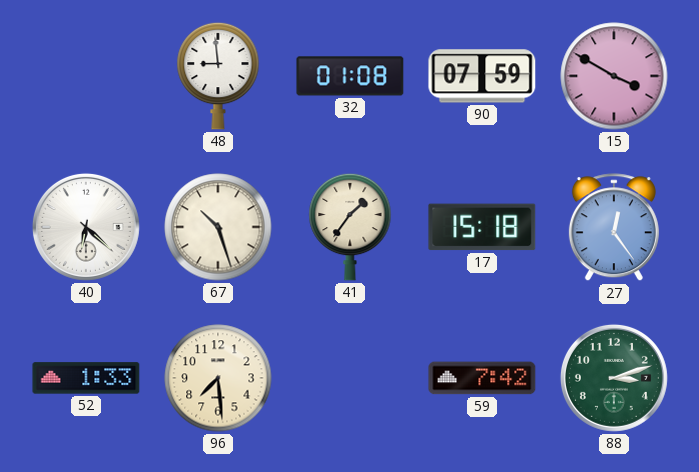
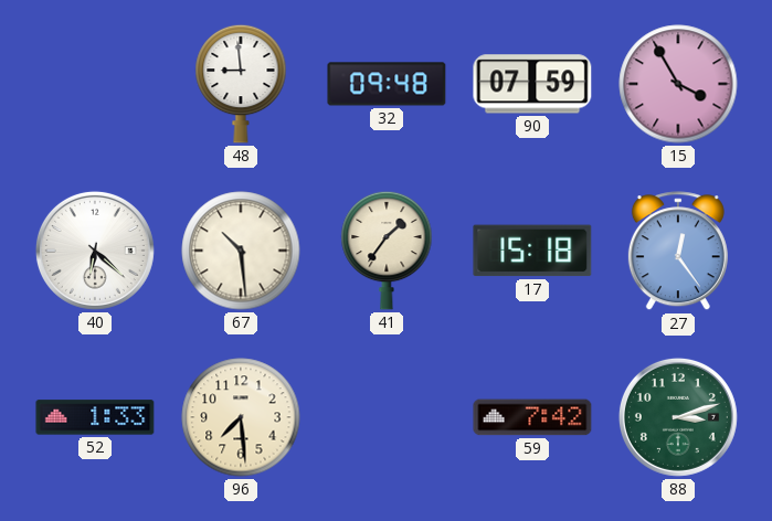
32: 01:08 -> 09:48
15: 3:50 -> 3:55
67: 10:27 -> 10:29
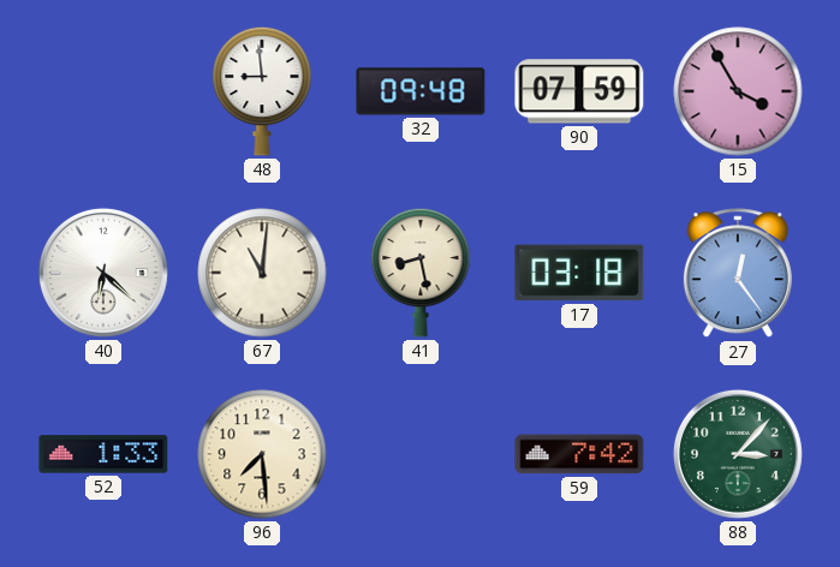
67: 10:29 -> 11:01
41: 1:36 -> 8:28
17: 15:18 -> 03:18
88: 3:12 -> 3:07
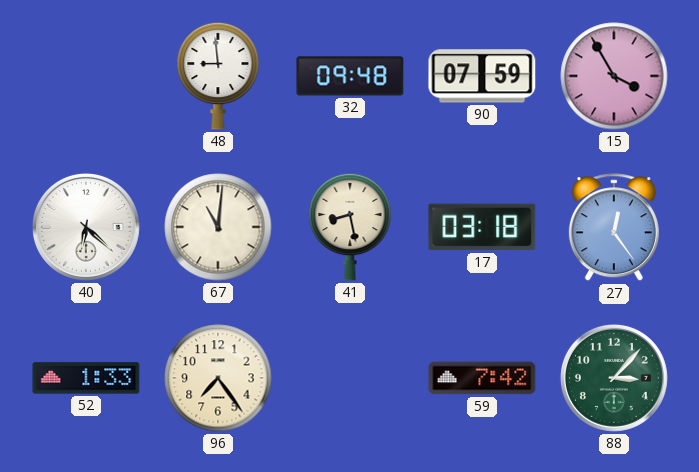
96: 7:29 -> 7:24
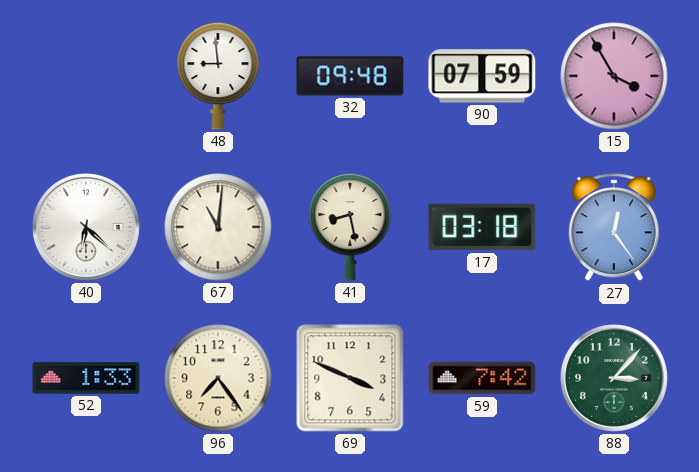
69: none -> 3:49
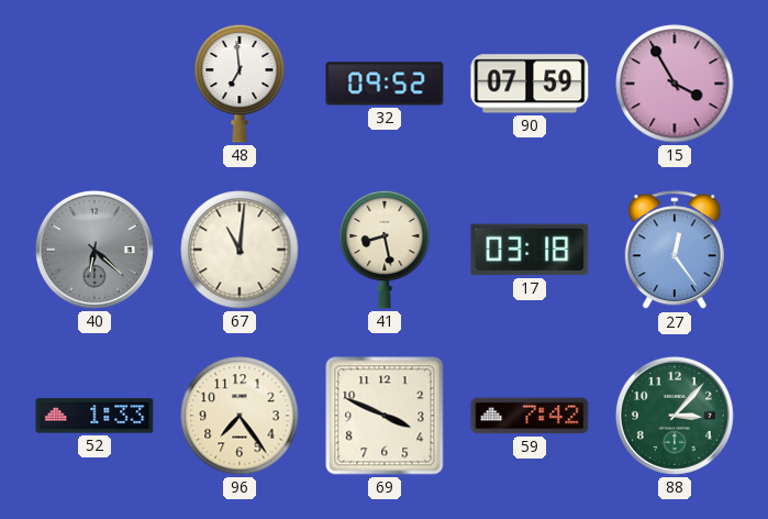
48: 8:59 -> 6:59
32: 09:48 -> 09:52
40 dial: white -> grey
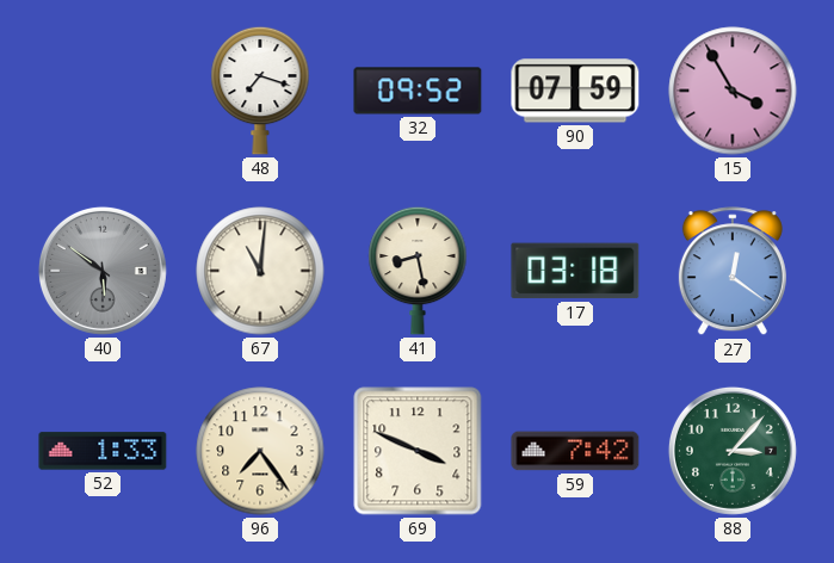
48: 6:59 -> 7:18
40: 6:22 -> 5:51
27: 12:24 -> 12:21
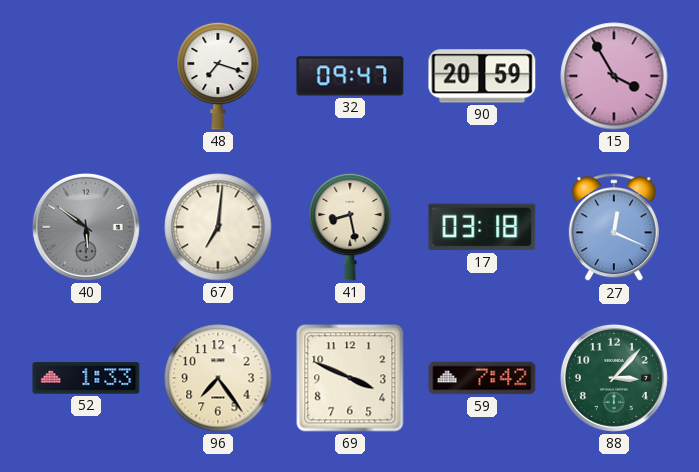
32: 09:52 -> 09:47
90: 07:59 -> 20:59
67: 11:01 -> 7:01
27: 12:21 -> 12:19
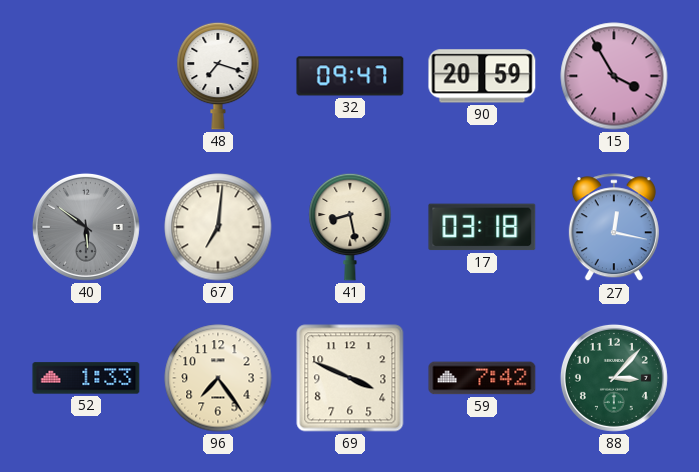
27: 12:19 -> 12:17
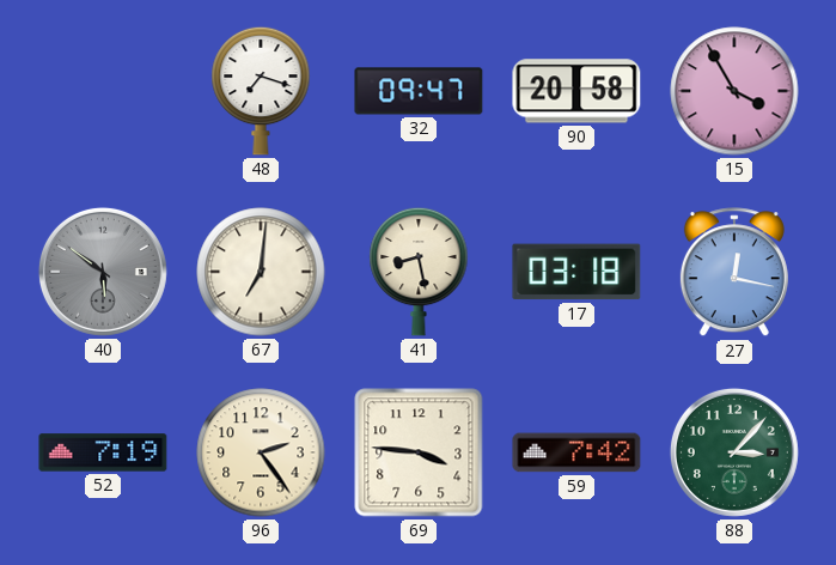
90: 20:59 -> 20:58
52: 1:33 -> 7:19
96: 7:24 -> 2:24
69: 3:49 -> 3:46
